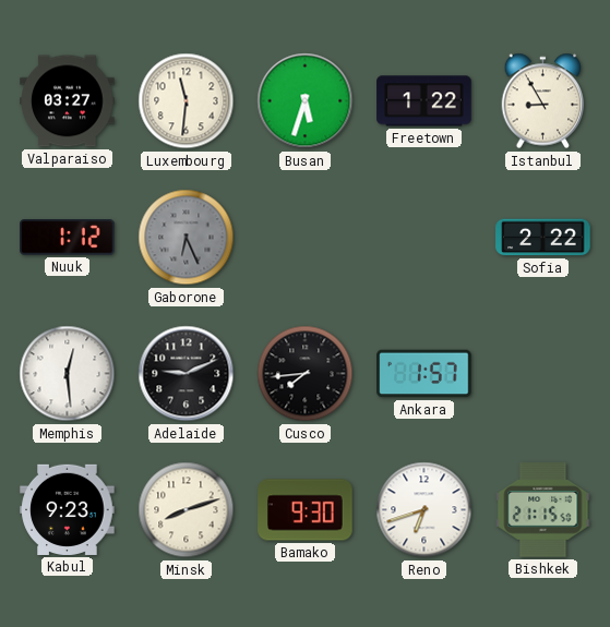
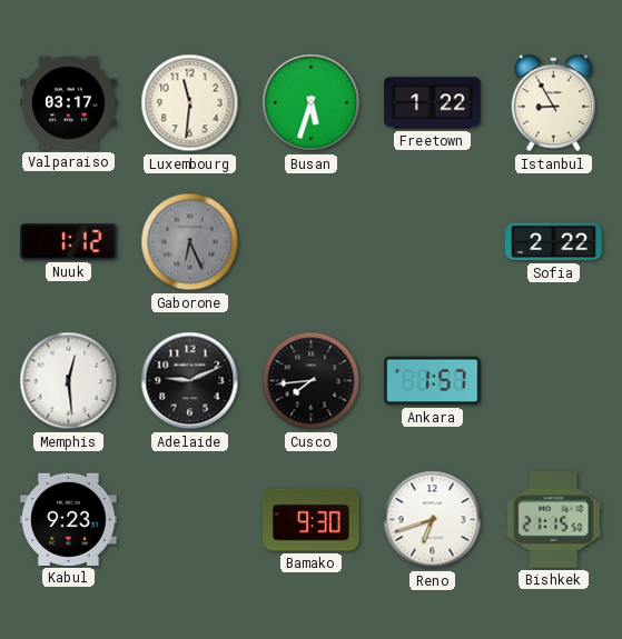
Valparaiso: 03:27 -> 03:17
Minsk: 8:12 -> none
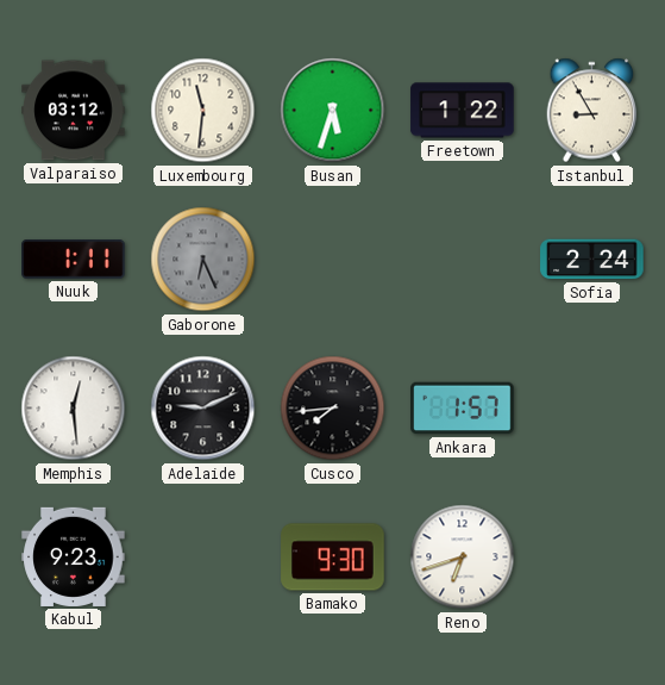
Valparaiso: 03:17 -> 03:12
Nuuk: 1:12 -> 1:11
Sofia: 2:22 -> 2:24
Bishkek: 21:15 -> none
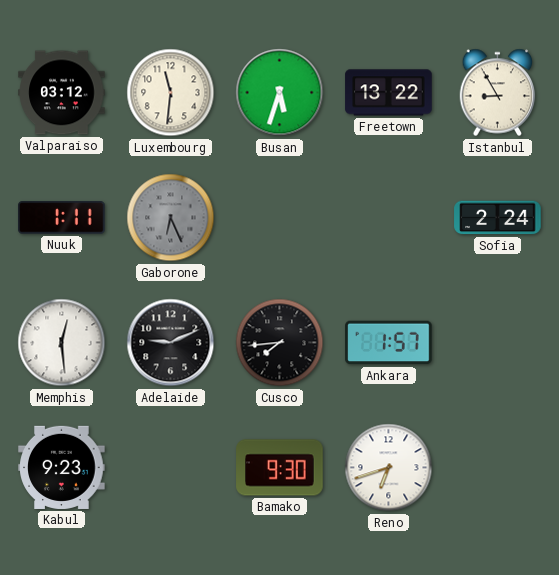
Freetown: 1:22 -> 13:22
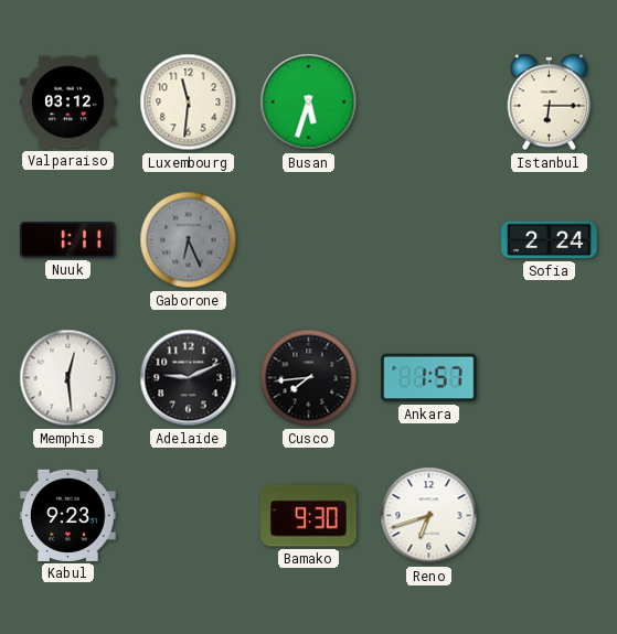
Freetown: 13:22 -> none
Istanbul: 8:55 -> 6:15
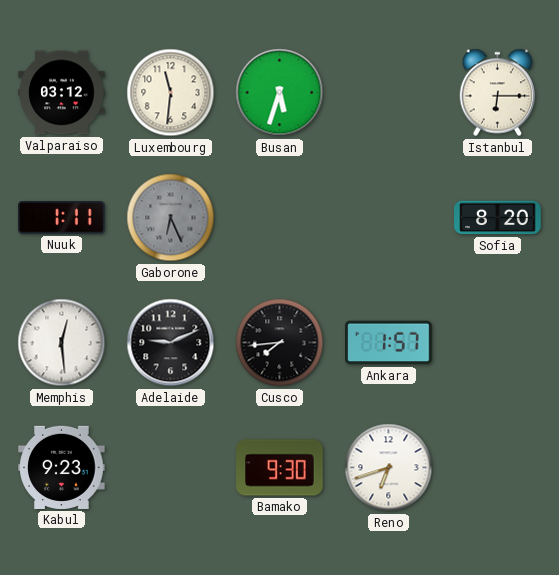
Sofia: 2:24 -> 8:20
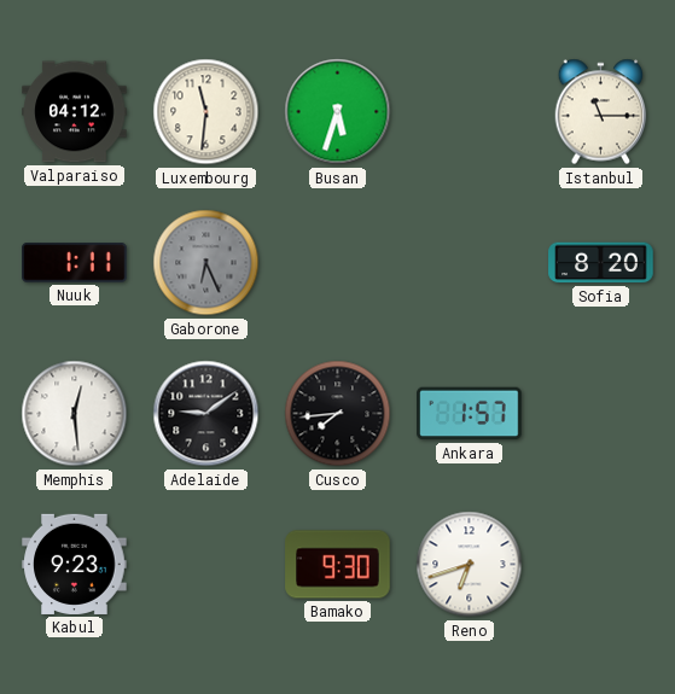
Valparaiso: 03:12 -> 04:12
Istanbul: 6:15 -> 11:15
Adelaide: 9:11 -> 9:09
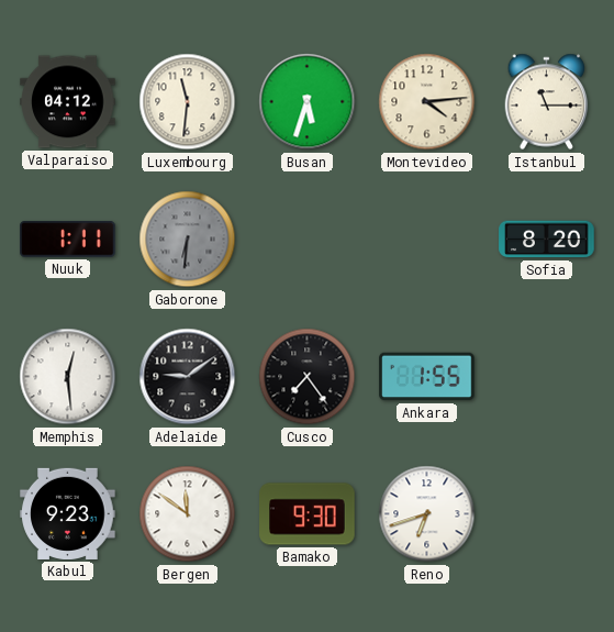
Montevideo: none -> 4:14
Gaborone: 6:26 -> 6:31
Cusco: 7:44 -> 7:24
Ankara: 1:57 -> 1:55
Bergen: none -> 11:51
